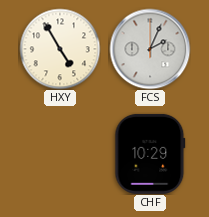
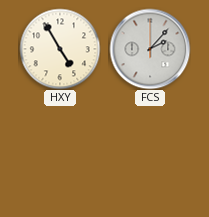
FCS: 2:04 -> 2:07
CHF: 10:29 -> none
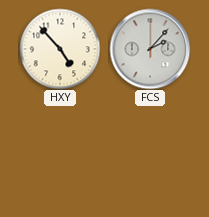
HXY: 4:55 -> 4:53
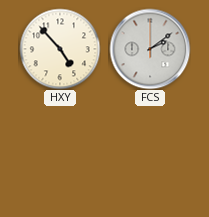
FCS: 2:07 -> 2:09
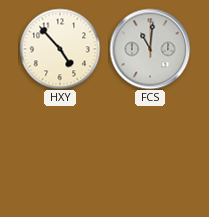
FCS: 2:09 -> 11:01
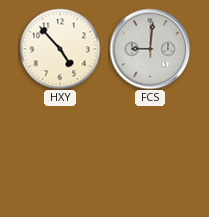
FCS: 11:01 -> 9:01
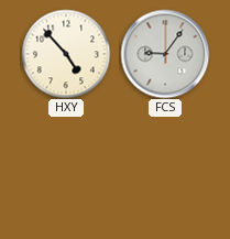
FCS: 9:01 -> 9:06
